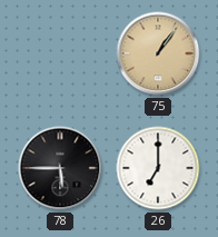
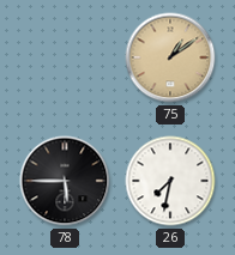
75: 1:06 -> 1:09
26: 7:00 -> 7:32
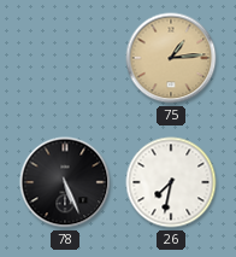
75: 1:09 -> 1:14
78: 5:45 -> 5:26
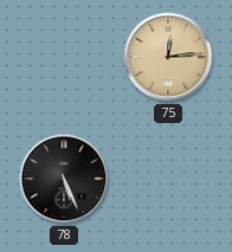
75: 1:14 -> 12:14
26: 7:32 -> none
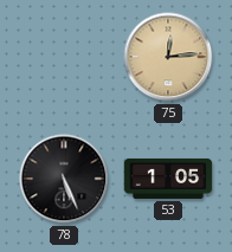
53: none -> 1:05
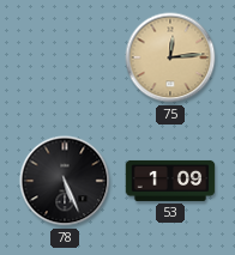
53: 1:05 -> 1:09
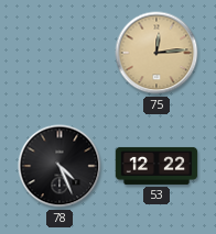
78: 5:26 -> 4:26
53: 1:09 -> 12:22
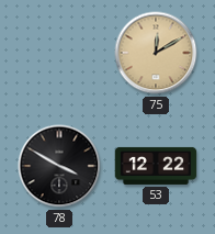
75: 12:14 -> 12:10
78: 4:26 -> 3:50
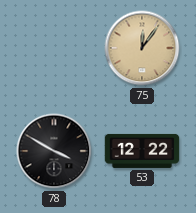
75: 12:10 -> 12:06
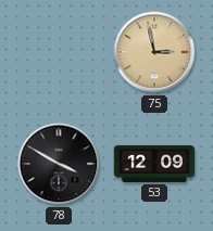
75: 12:06 -> 2:58
53: 12:22 -> 12:09
